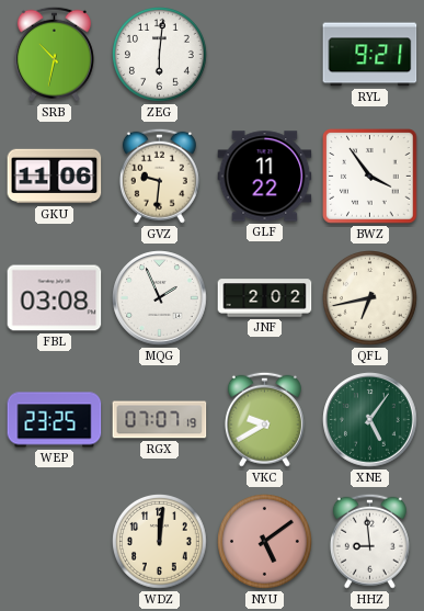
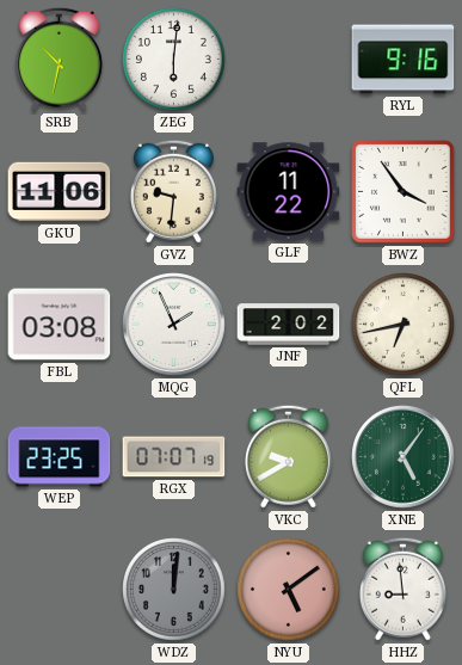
RYL: 9:21 -> 9:16
WDZ dial: cream -> grey
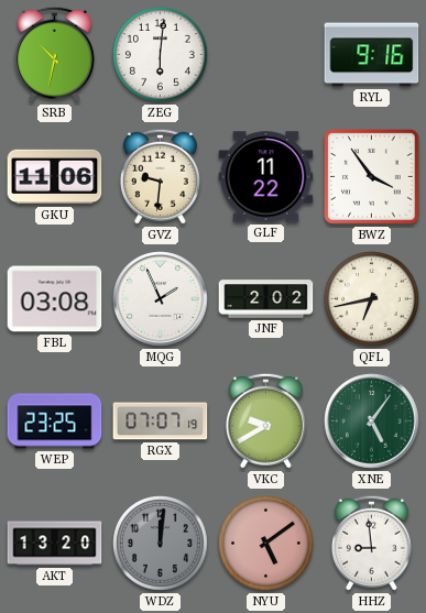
AKT: none -> 13:20
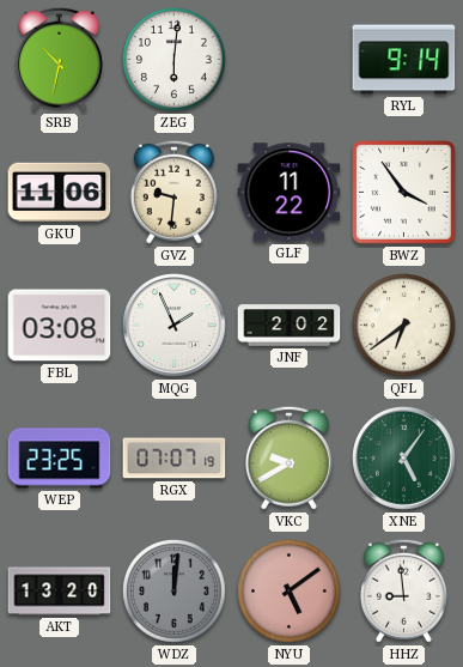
RYL: 9:16 -> 9:14
QFL: 6:43 -> 6:39
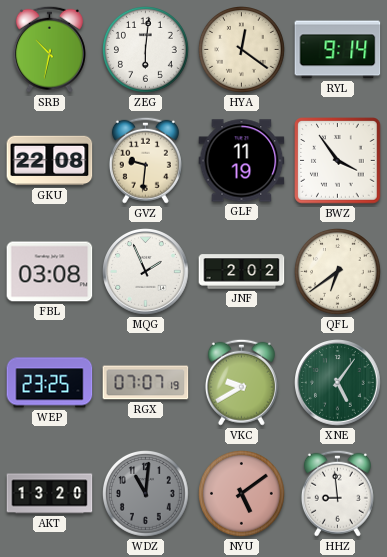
HYA: none -> 12:21
GKU: 11:06 -> 22:08
GLF: 11:22 -> 11:19
WDZ: 12:01 -> 11:01
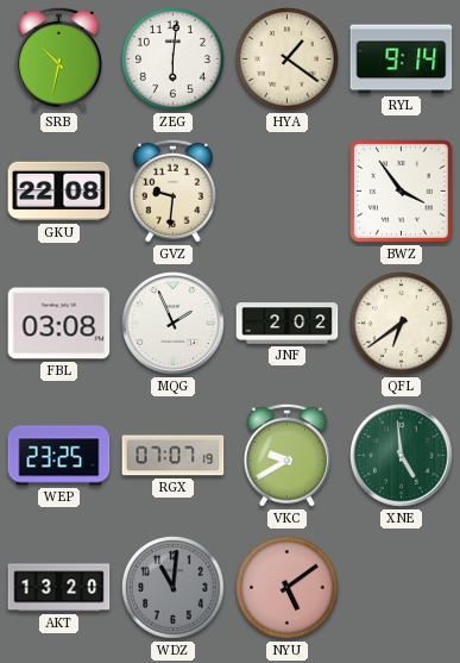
HYA: 12:21 -> 1:21
GLF: 11:19 -> none
XNE: 5:06 -> 4:59
HHZ: 8:59 -> none
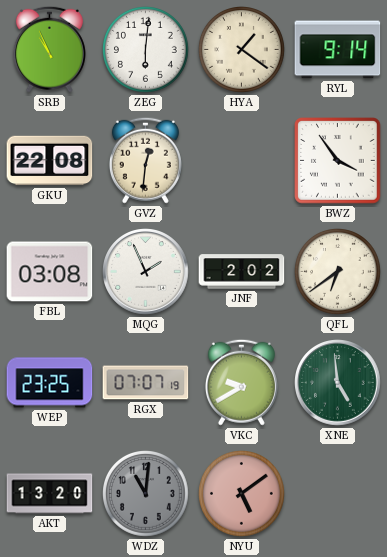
SRB: 10:32 -> 10:56
GVZ: 9:31 -> 12:31
